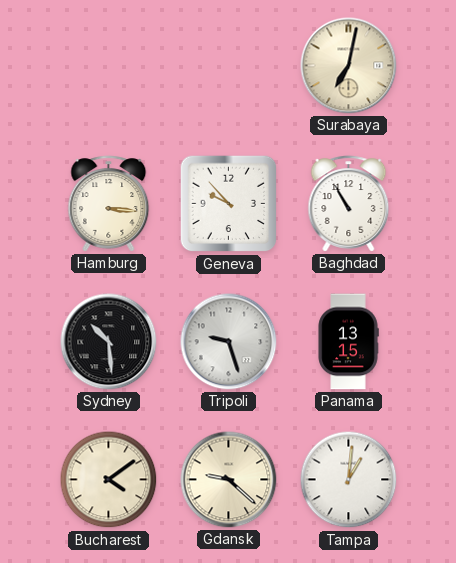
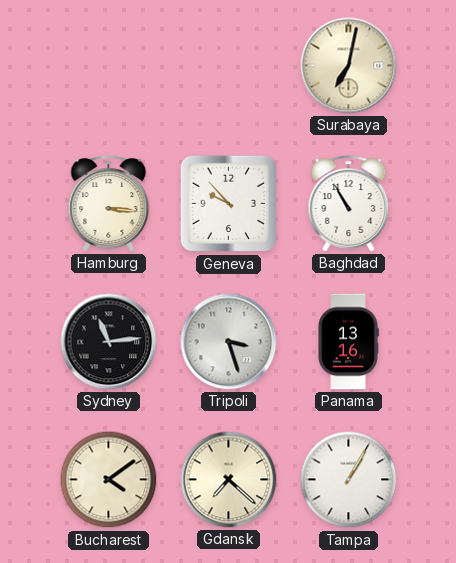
Sydney: 10:29 -> 11:14
Tripoli: 9:27 -> 3:27
Panama: 13:15 -> 13:16
Gdansk: 9:22 -> 7:22
Tampa: 1:01 -> 1:05
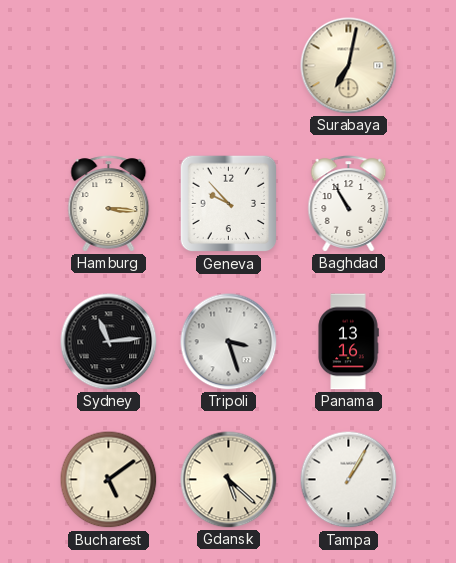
Bucharest: 4:09 -> 5:09
Gdansk: 7:22 -> 5:22
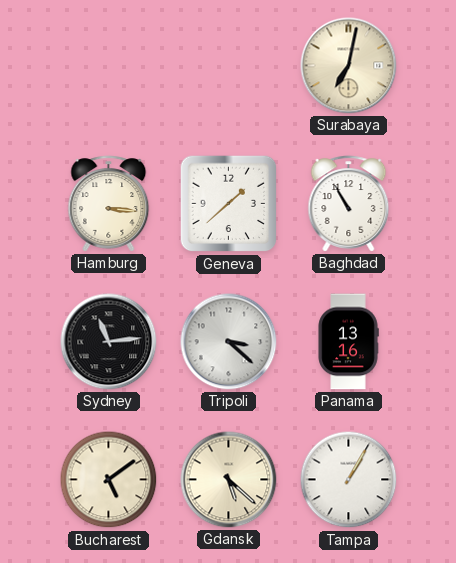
Geneva: 9:53 -> 1:38
Tripoli: 3:27 -> 3:22
